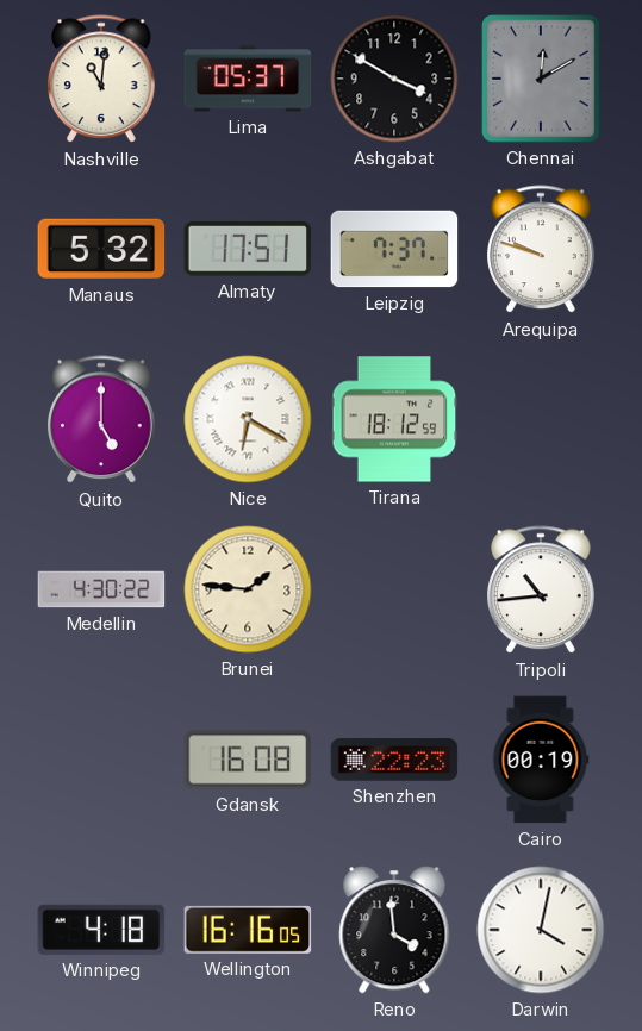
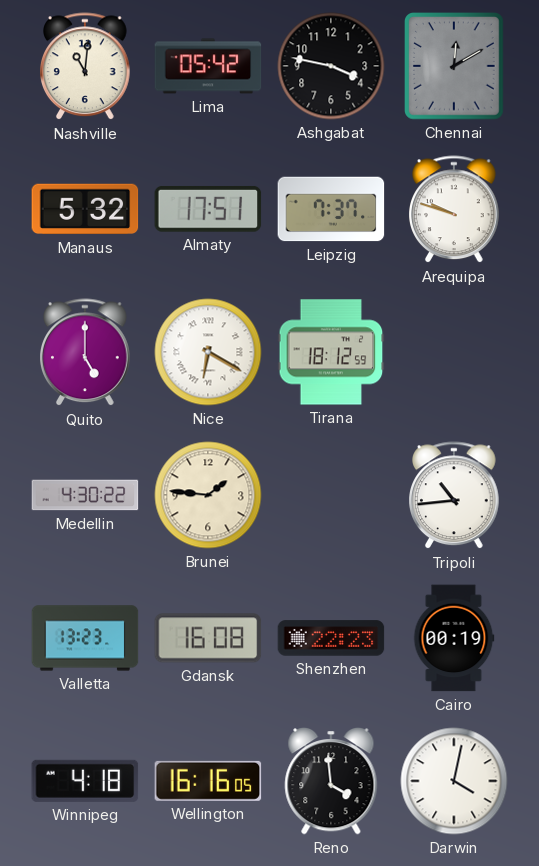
Lima: 05:37 -> 05:42
Ashgabat: 3:50 -> 3:47
Valletta: none -> 13:23
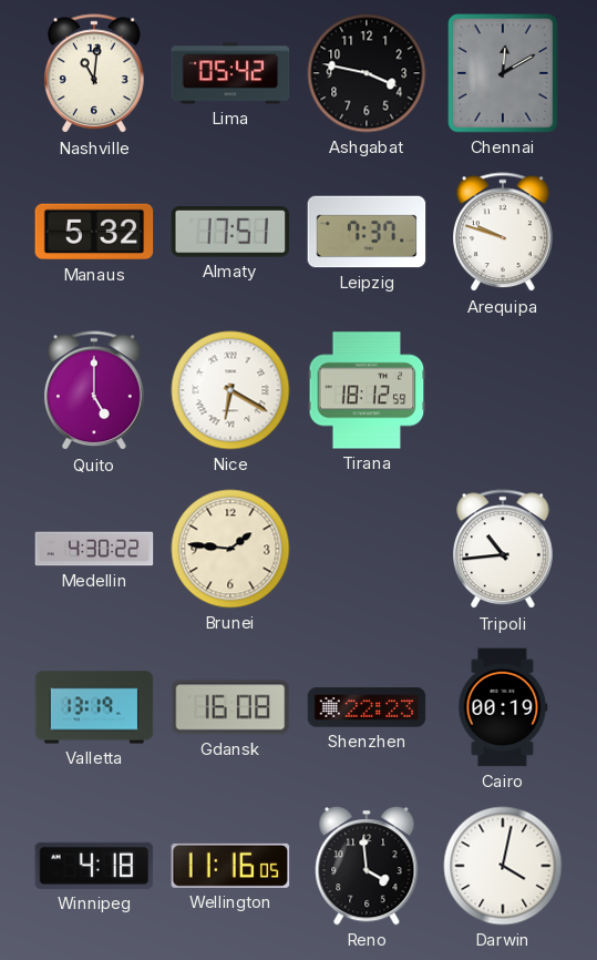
Valletta: 13:23 -> 13:19
Wellington: 16:16 -> 11:16
